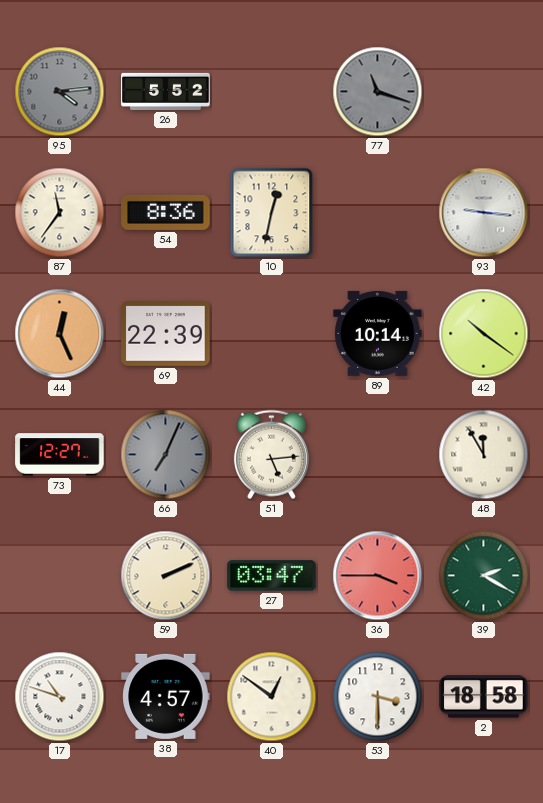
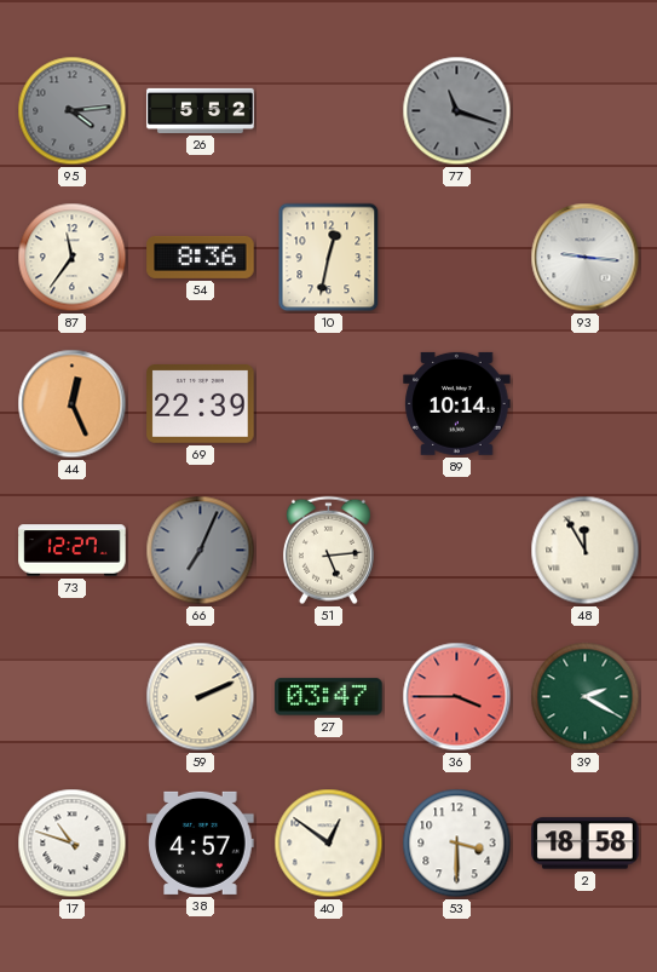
42: 10:21 -> none
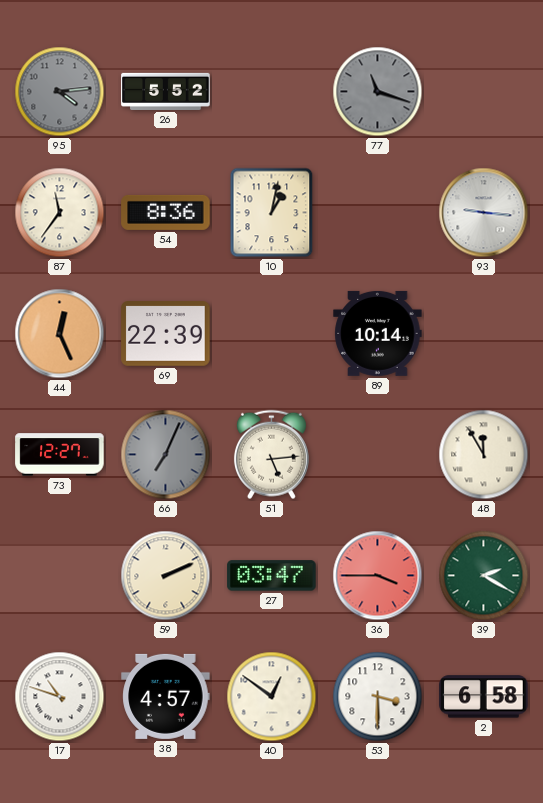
10: 12:32 -> 1:02
2: 18:58 -> 6:58
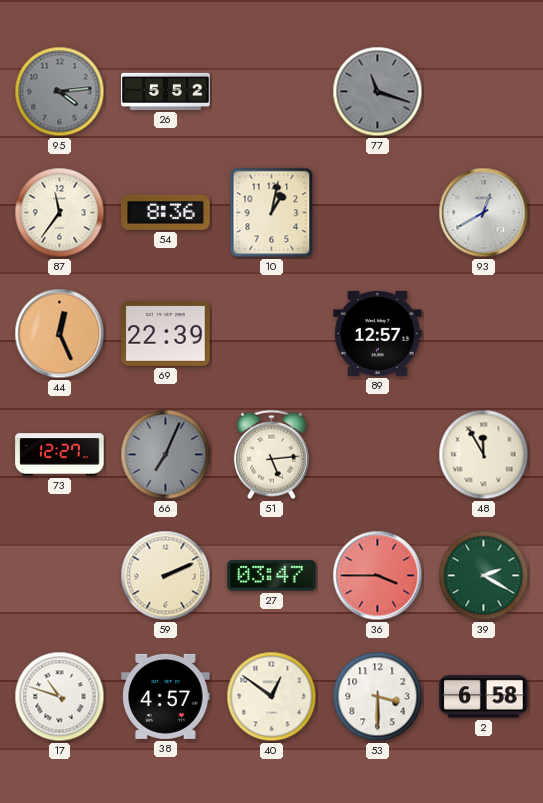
93: 9:16 -> 12:40
89: 10:14 -> 12:57
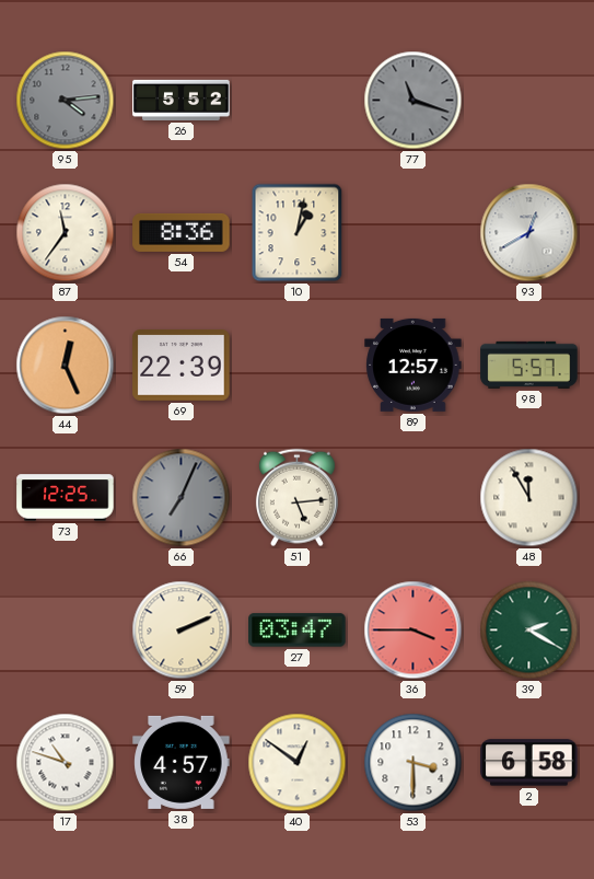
98: none -> 5:57
73: 12:27 -> 12:25
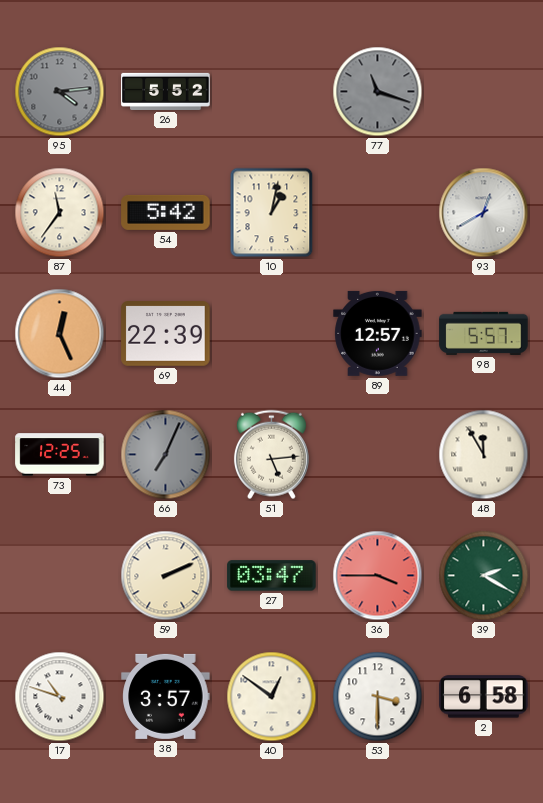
54: 8:36 -> 5:42
38: 4:57 -> 3:57
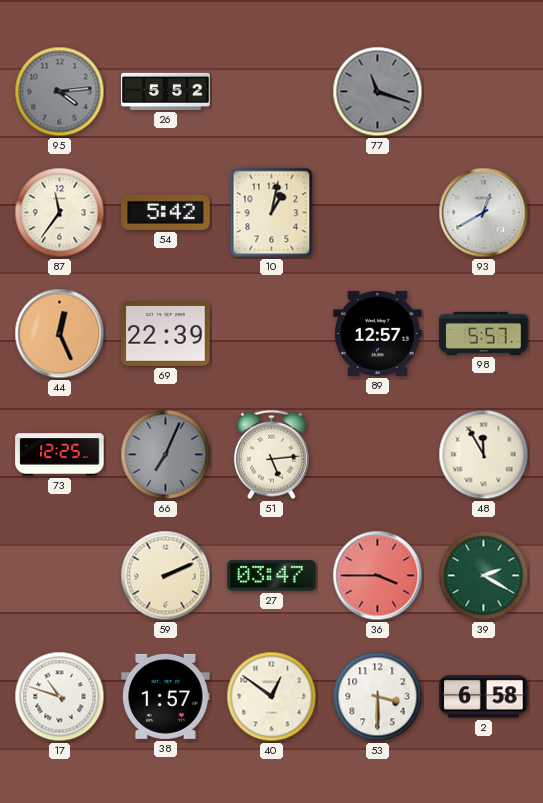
38: 3:57 -> 1:57
